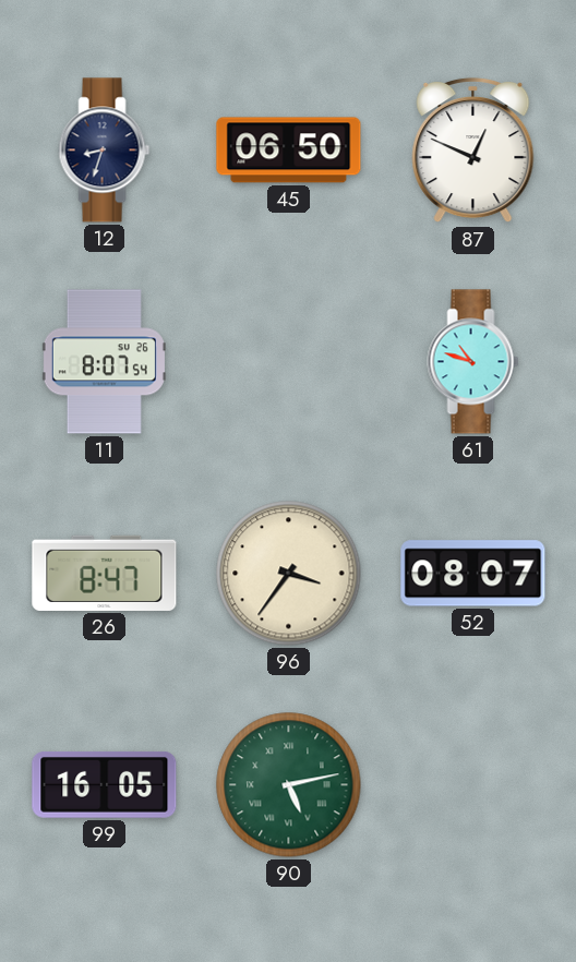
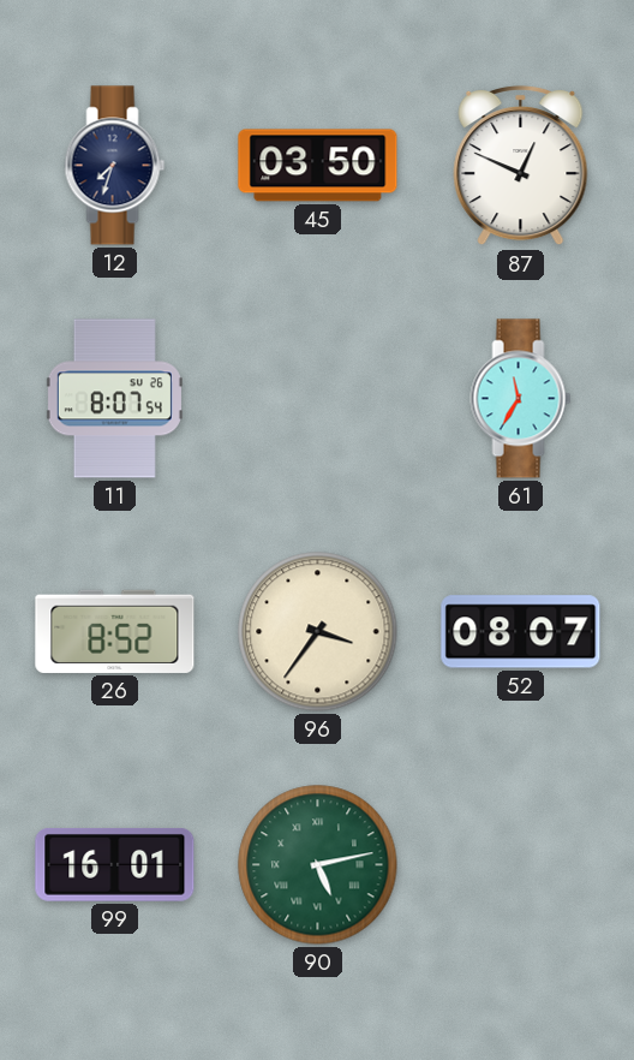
12: 8:33 -> 7:33
45: 06:50 -> 03:50
61: 10:48 -> 11:35
26: 8:47 -> 8:52
99: 16:05 -> 16:01
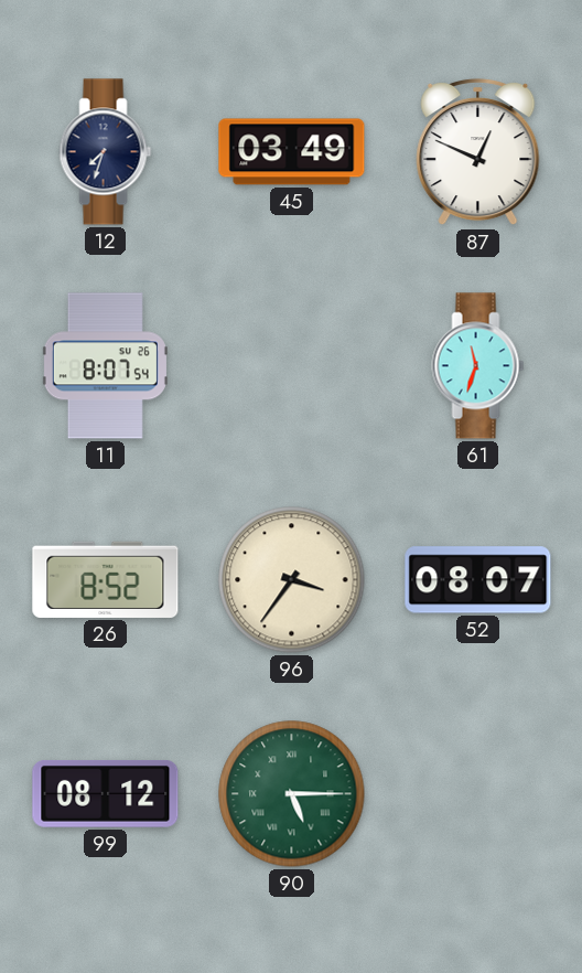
45: 03:50 -> 03:49
61: 11:35 -> 11:33
99: 16:01 -> 08:12
90: 5:13 -> 5:15
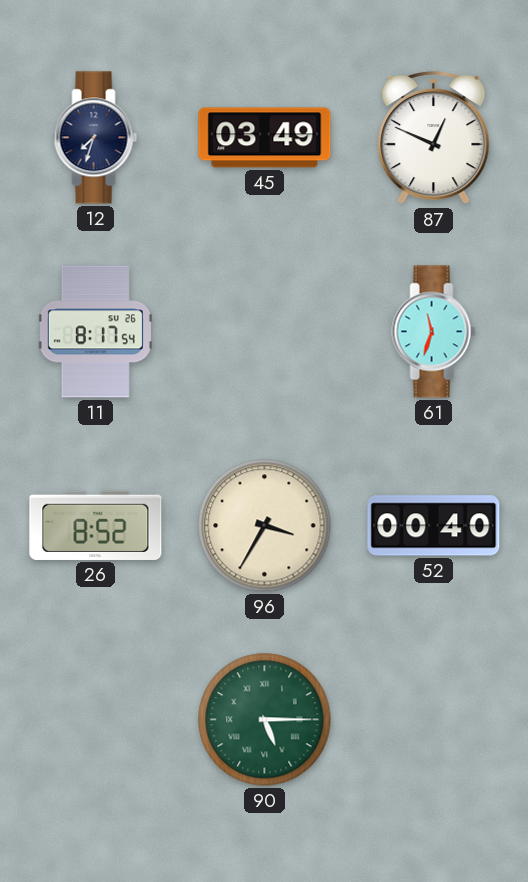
11: 8:07 -> 8:17
96: 3:36 -> 3:35
52: 08:07 -> 00:40
99: 08:12 -> none
